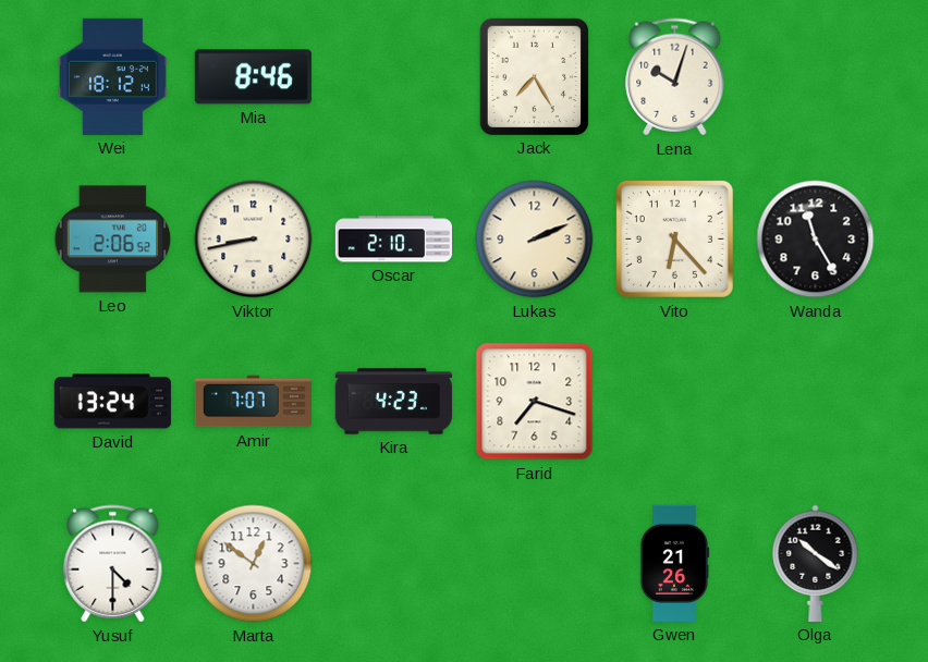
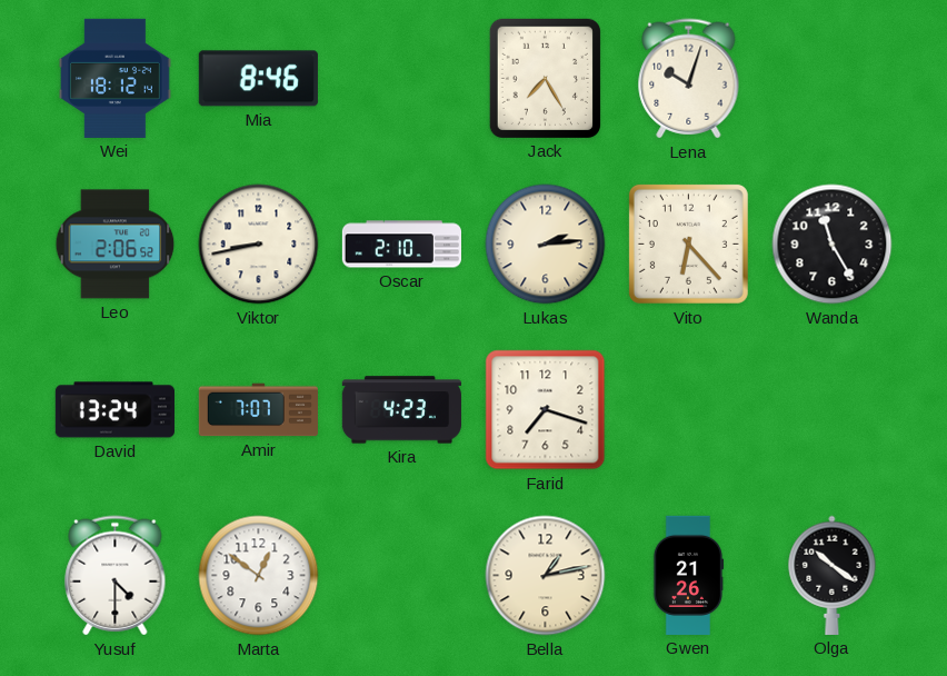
Lukas: 2:11 -> 2:14
Bella: none -> 1:13
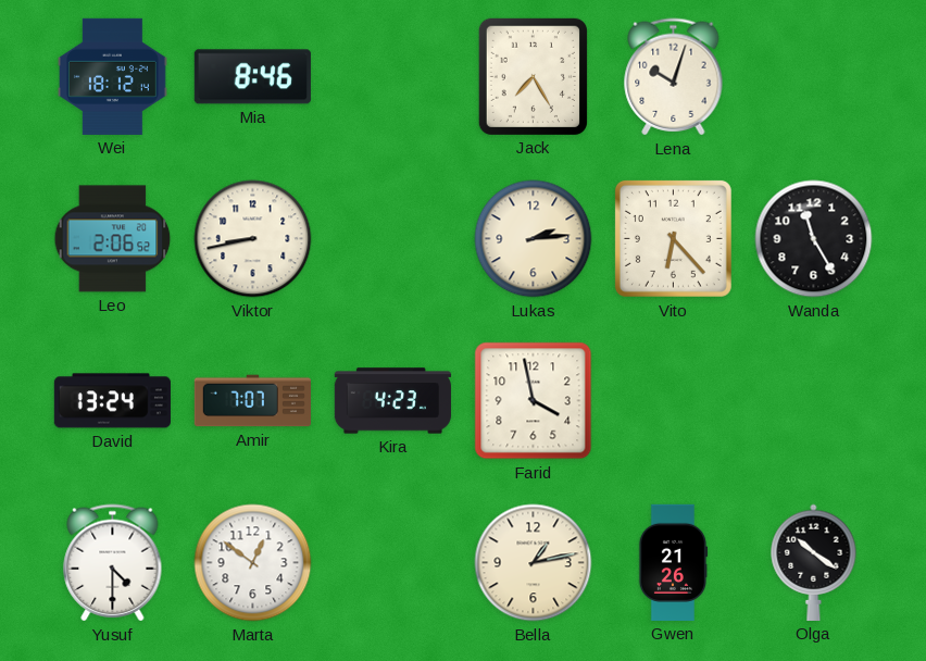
Oscar: 2:10 -> none
Farid: 7:18 -> 3:58
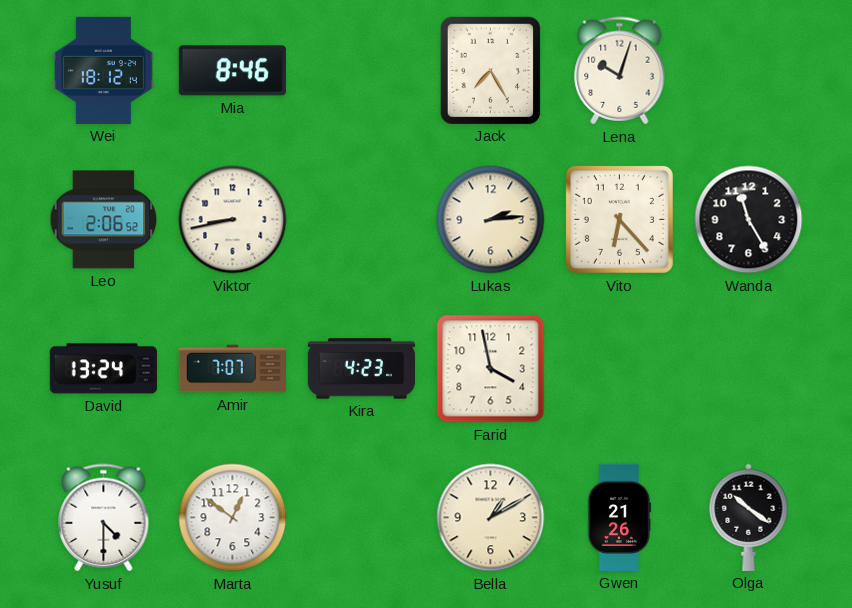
Bella: 1:13 -> 1:10
